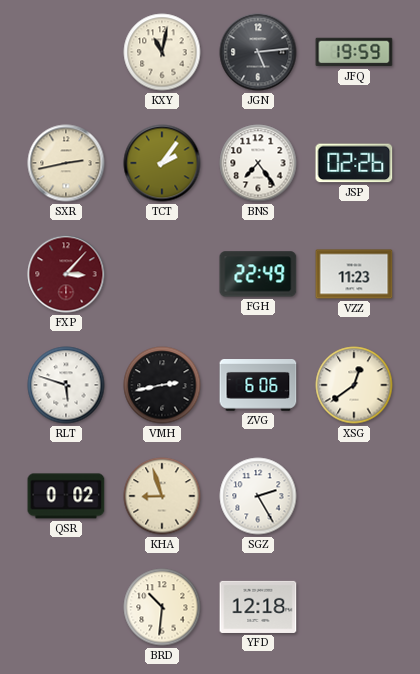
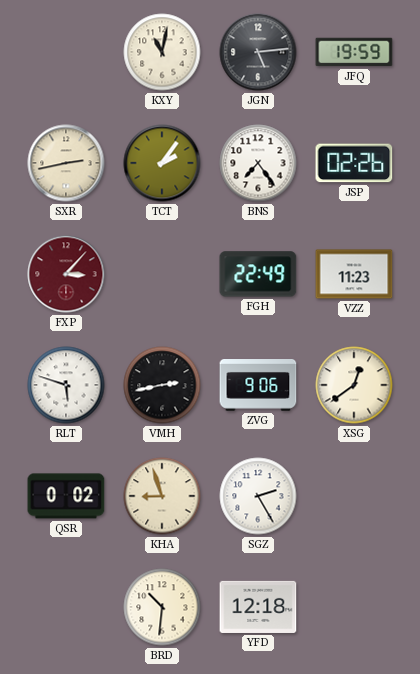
ZVG: 6:06 -> 9:06
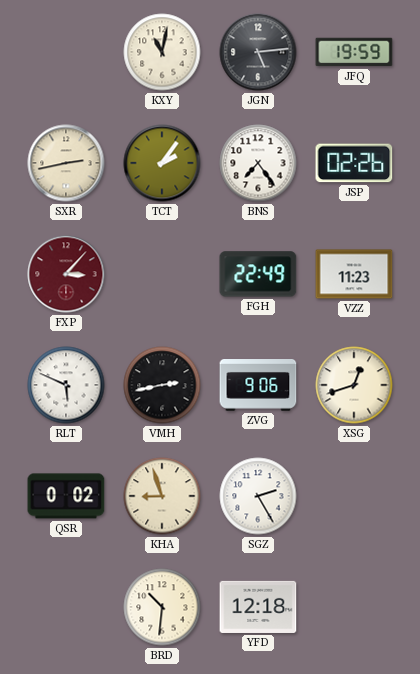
RLT: 5:48 -> 5:49
XSG: 12:39 -> 12:42
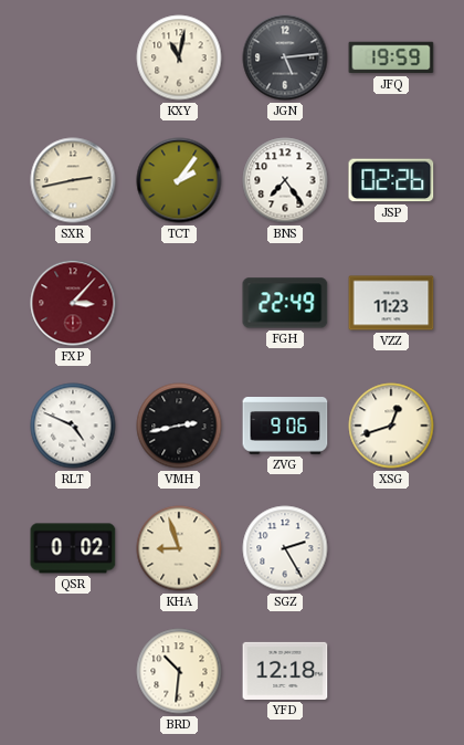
RLT: 5:49 -> 4:49
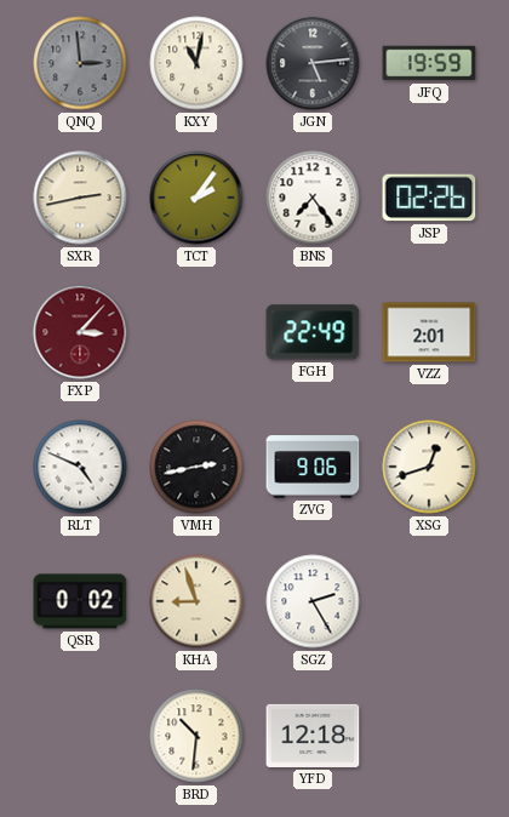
QNQ: none -> 2:59
VZZ: 11:23 -> 2:01
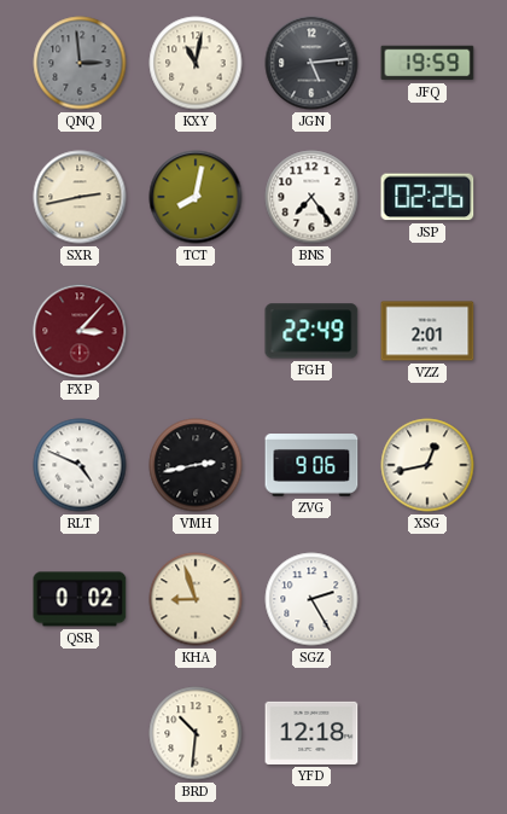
TCT: 2:06 -> 8:02
XSG: 12:42 -> 12:43
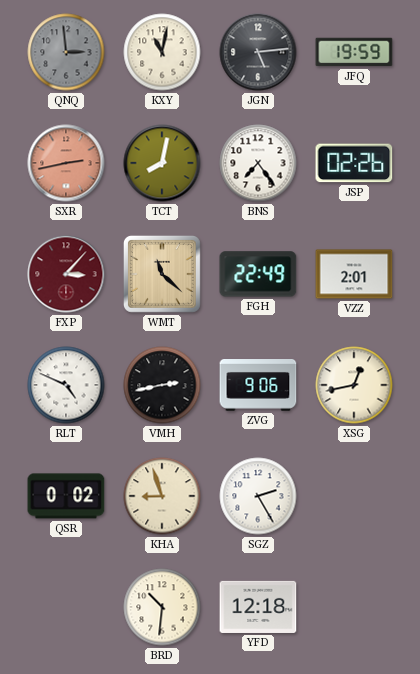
SXR dial: cream -> salmon
WMT: none -> 11:22
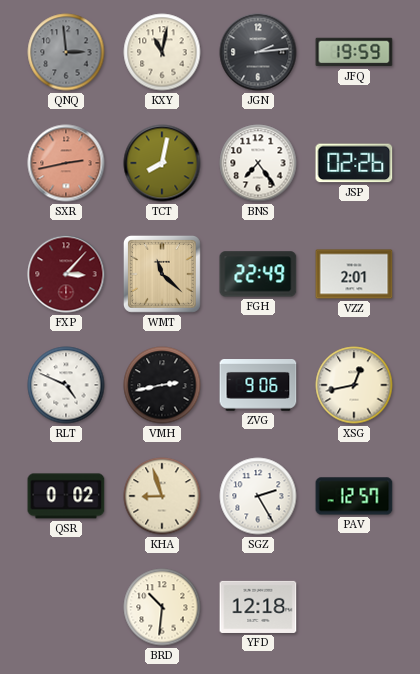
JGN: 5:14 -> 2:14
PAV: none -> 12:57
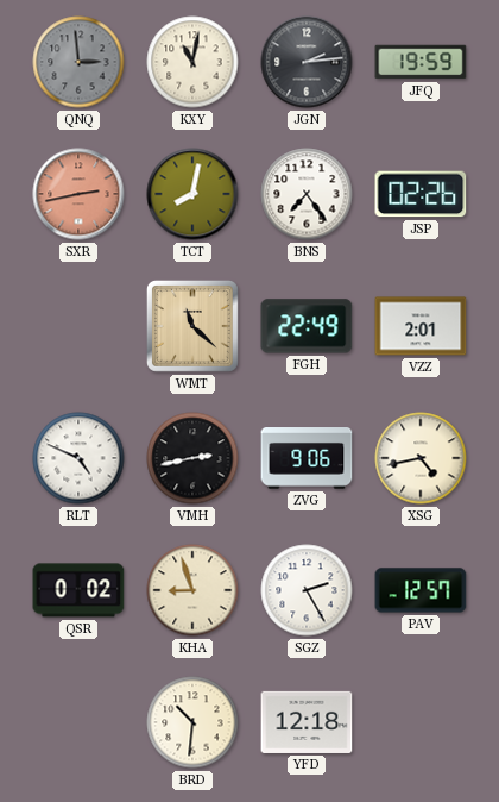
FXP: 3:07 -> none
XSG: 12:43 -> 4:43
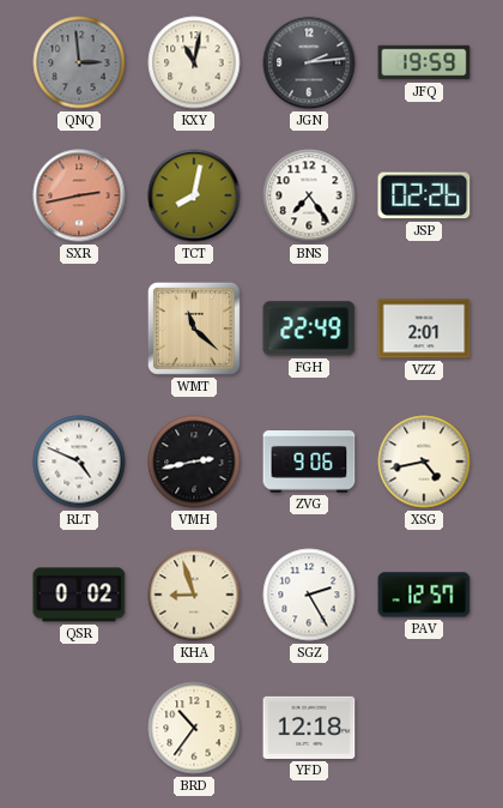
BRD: 10:31 -> 10:36
